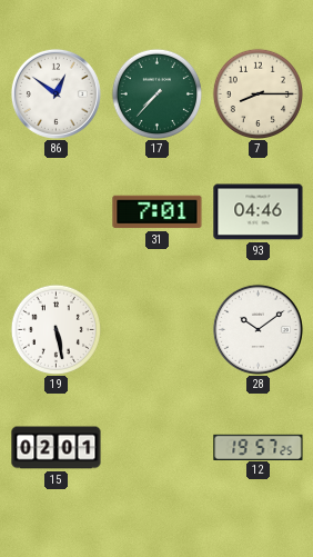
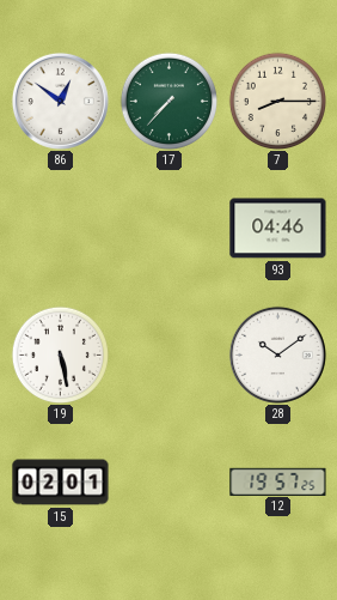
31: 7:01 -> none
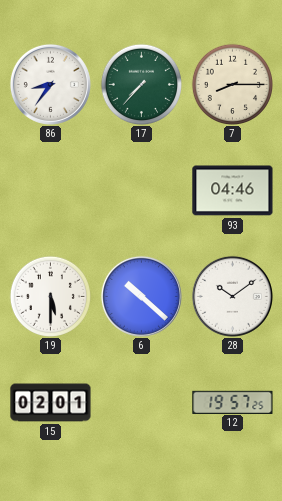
86: 12:51 -> 8:36
19: 5:28 -> 5:30
6: none -> 10:22
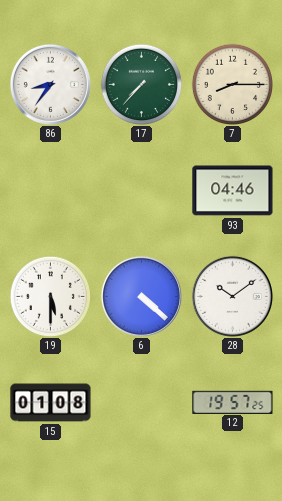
6: 10:22 -> 4:22
15: 02:01 -> 01:08
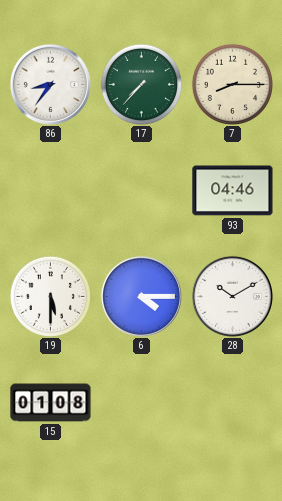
6: 4:22 -> 4:15
28: 10:09 -> 10:10
12: 19:57 -> none
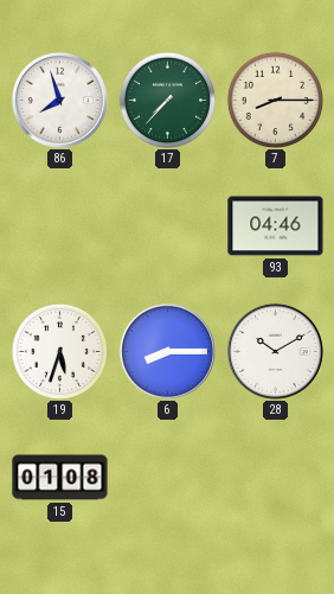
86: 8:36 -> 7:57
19: 5:30 -> 5:33
6: 4:15 -> 8:15
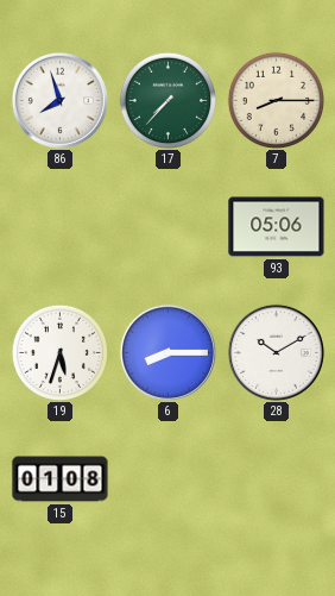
93: 04:46 -> 05:06
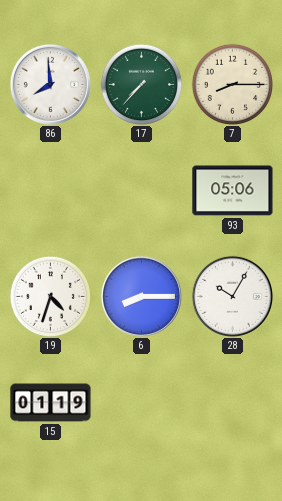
86: 7:57 -> 7:59
19: 5:33 -> 4:33
28: 10:10 -> 10:05
15: 01:08 -> 01:19
